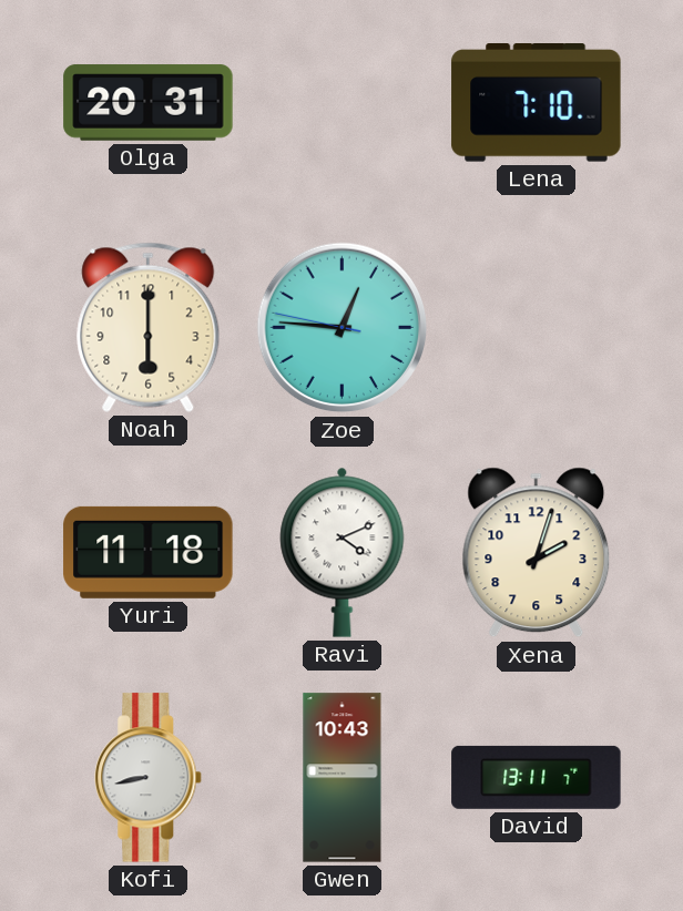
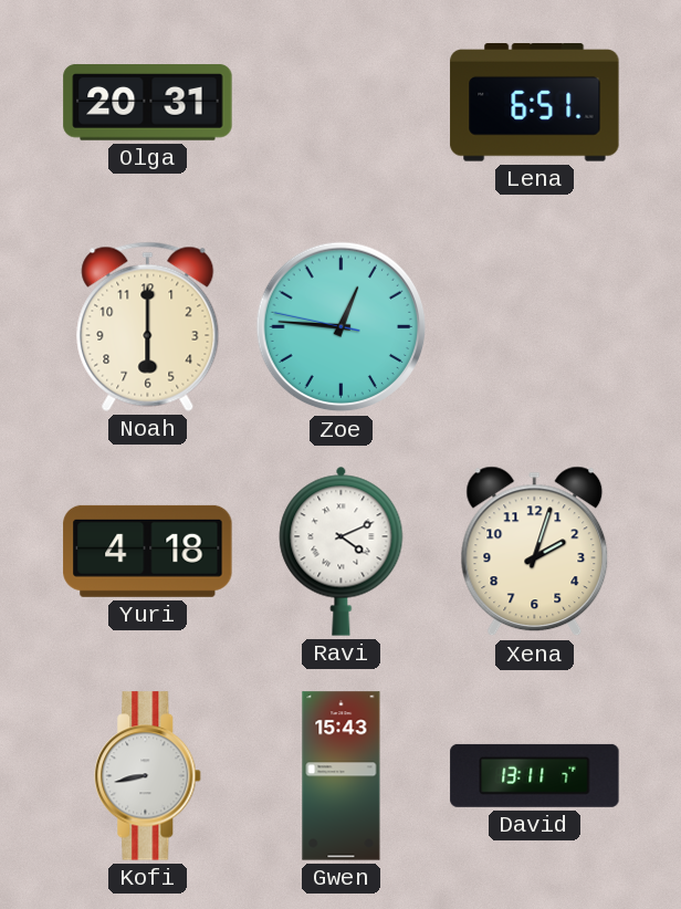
Lena: 7:10 -> 6:51
Yuri: 11:18 -> 4:18
Gwen: 10:43 -> 15:43
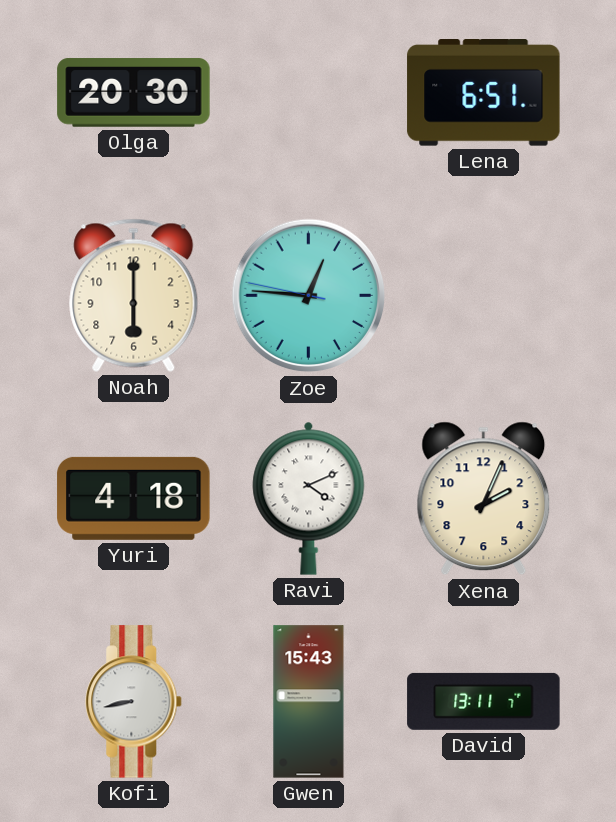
Olga: 20:31 -> 20:30
Xena: 2:03 -> 2:04
